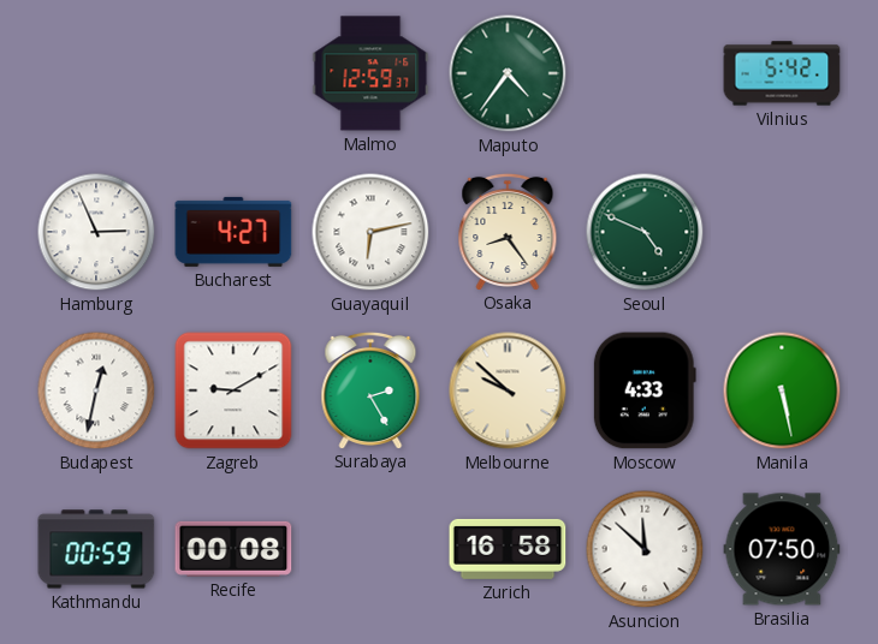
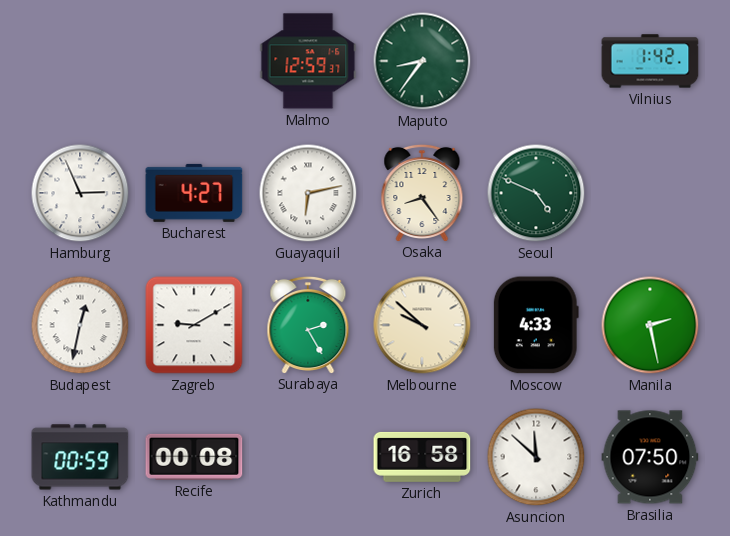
Maputo: 4:36 -> 8:36
Vilnius: 5:42 -> 1:42
Manila: 5:28 -> 2:28
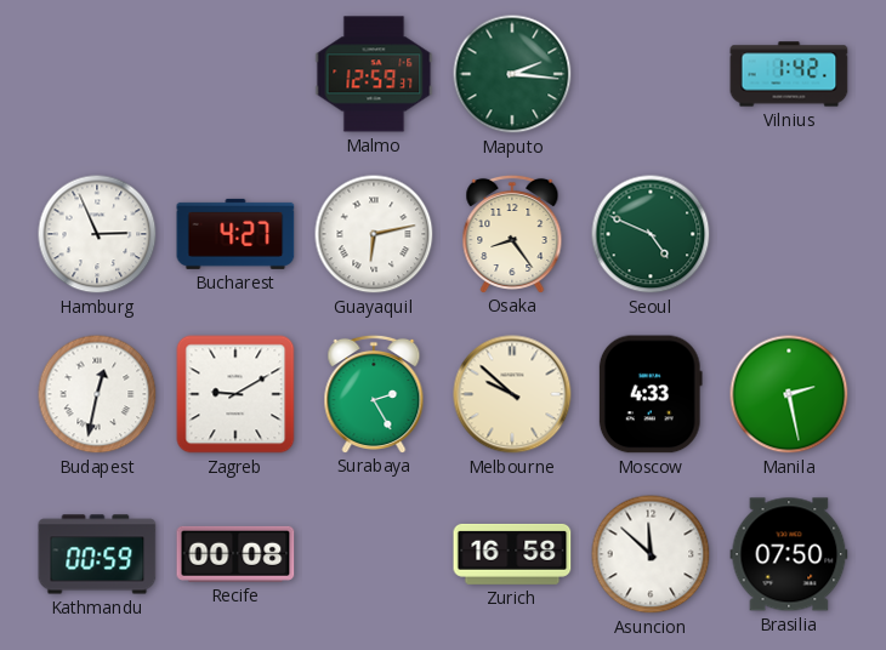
Maputo: 8:36 -> 2:16
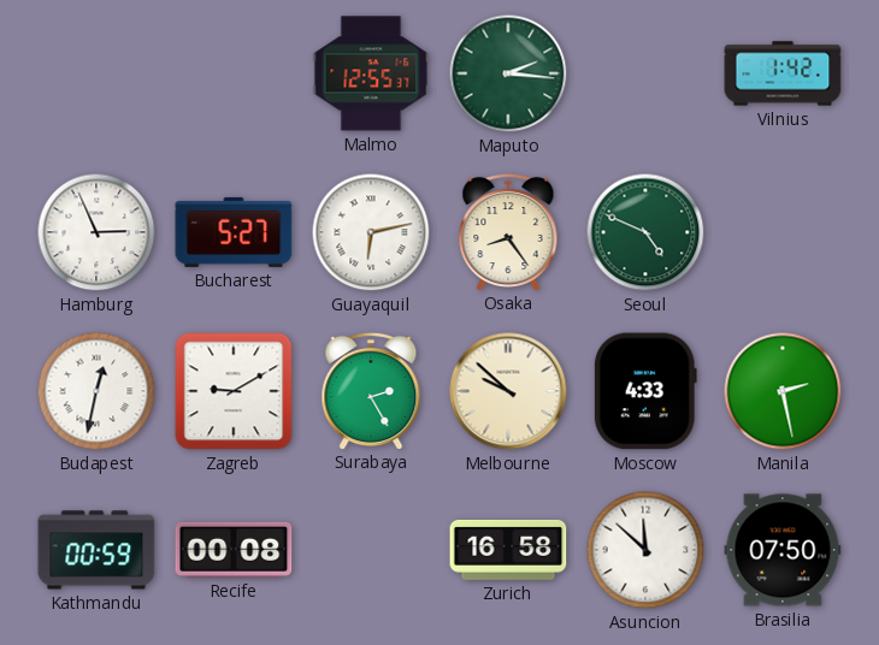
Malmo: 12:59 -> 12:55
Bucharest: 4:27 -> 5:27
